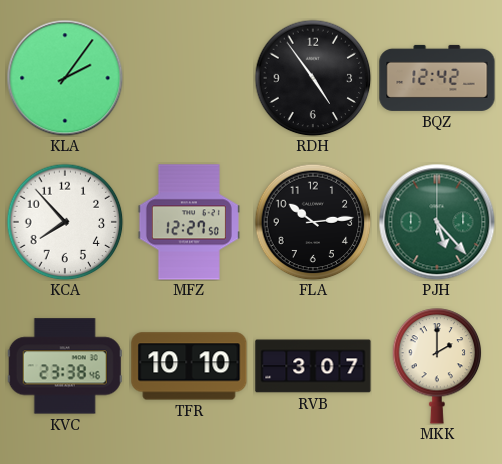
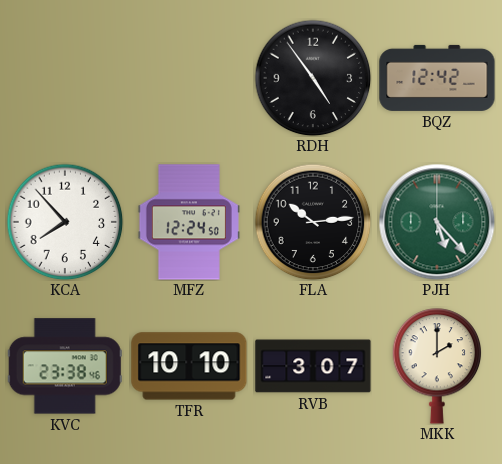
KLA: 2:06 -> none
MFZ: 12:27 -> 12:24
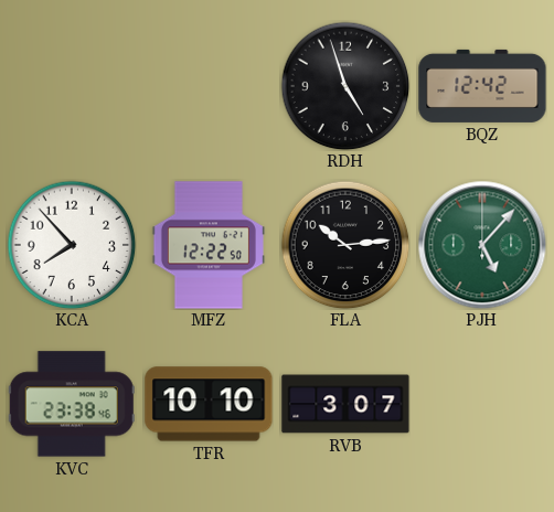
RDH: 4:54 -> 4:57
MFZ: 12:24 -> 12:22
PJH: 5:23 -> 5:07
MKK: 2:00 -> none
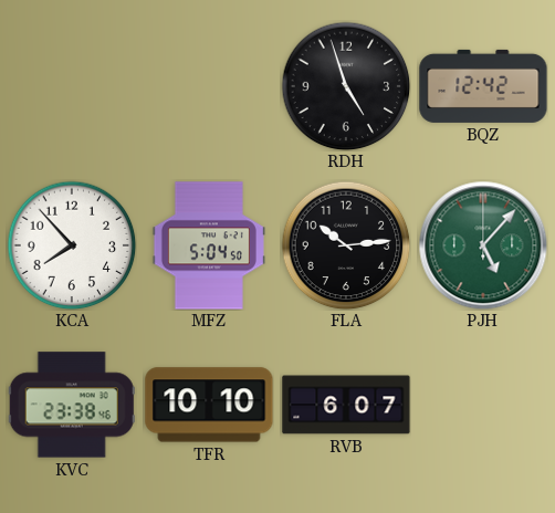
MFZ: 12:22 -> 5:04
RVB: 3:07 -> 6:07
